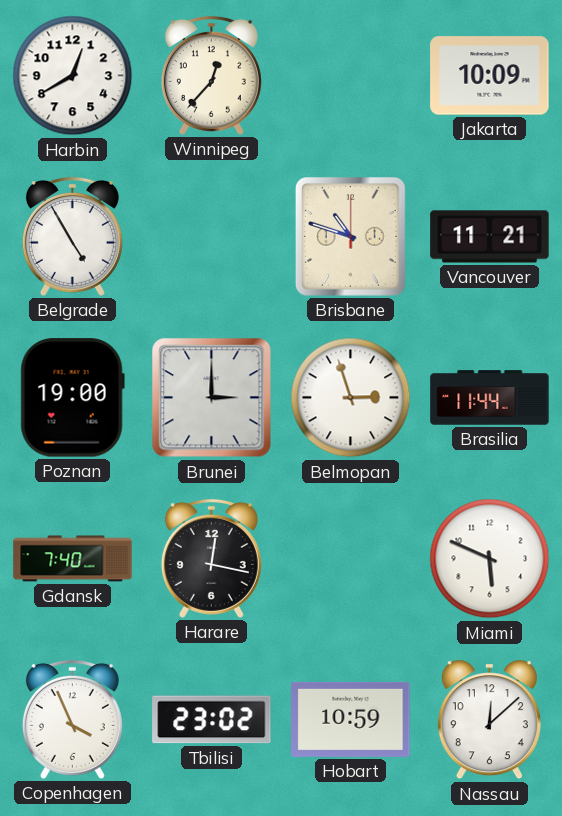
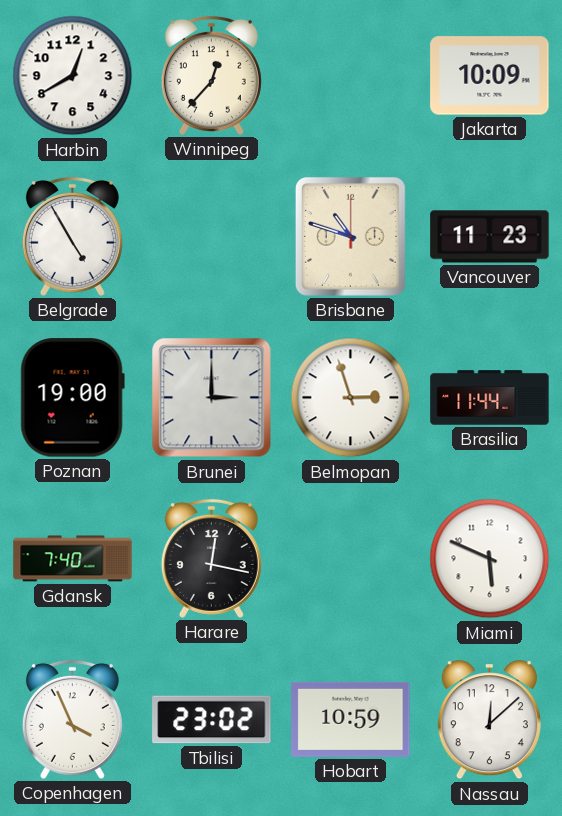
Vancouver: 11:21 -> 11:23
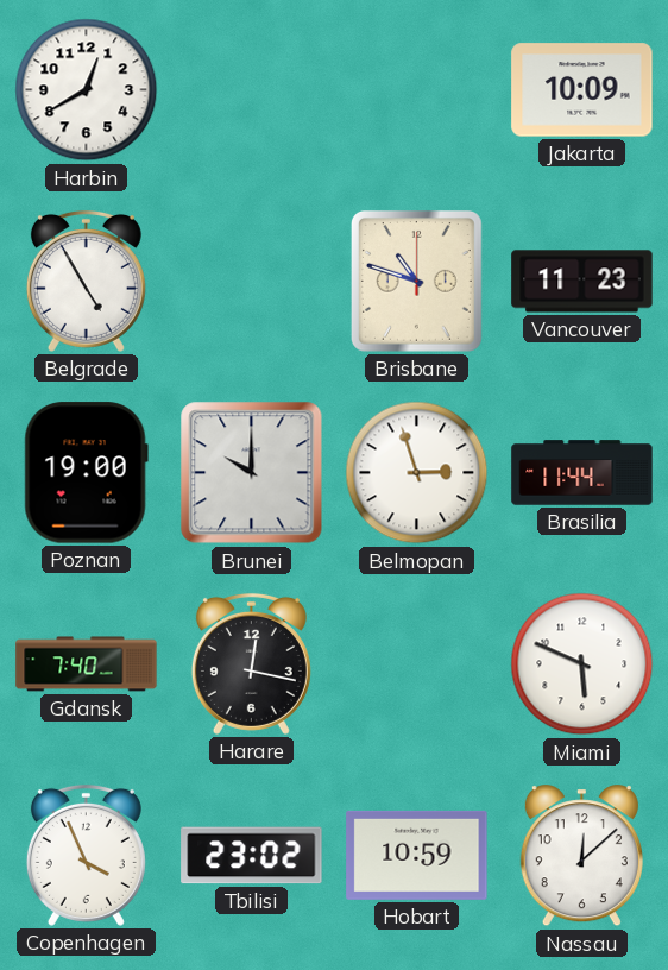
Winnipeg: 12:37 -> none
Brunei: 3:00 -> 10:00
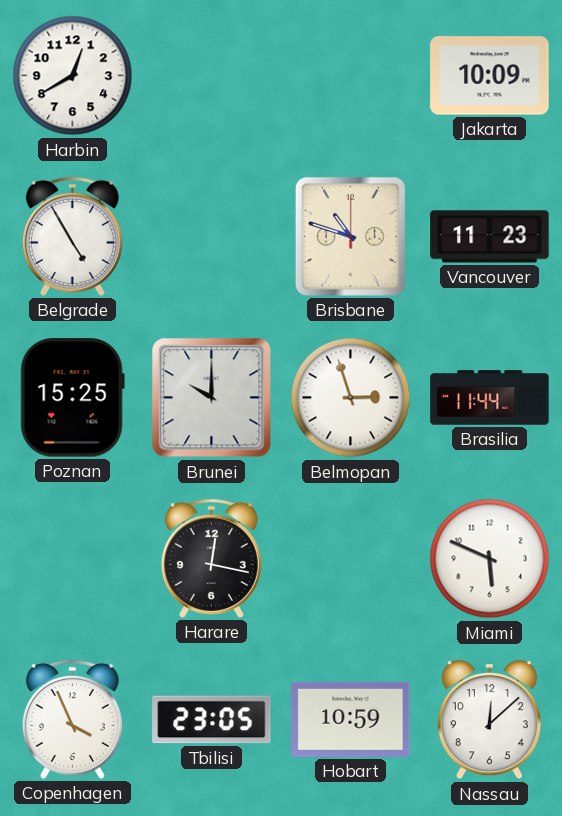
Poznan: 19:00 -> 15:25
Gdansk: 7:40 -> none
Tbilisi: 23:02 -> 23:05
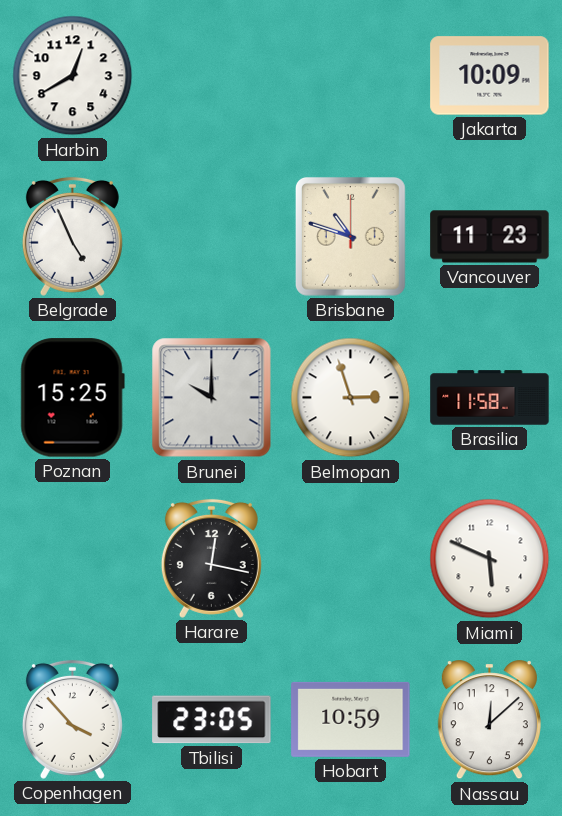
Belgrade: 4:55 -> 4:56
Brasilia: 11:44 -> 11:58
Copenhagen: 3:56 -> 3:53
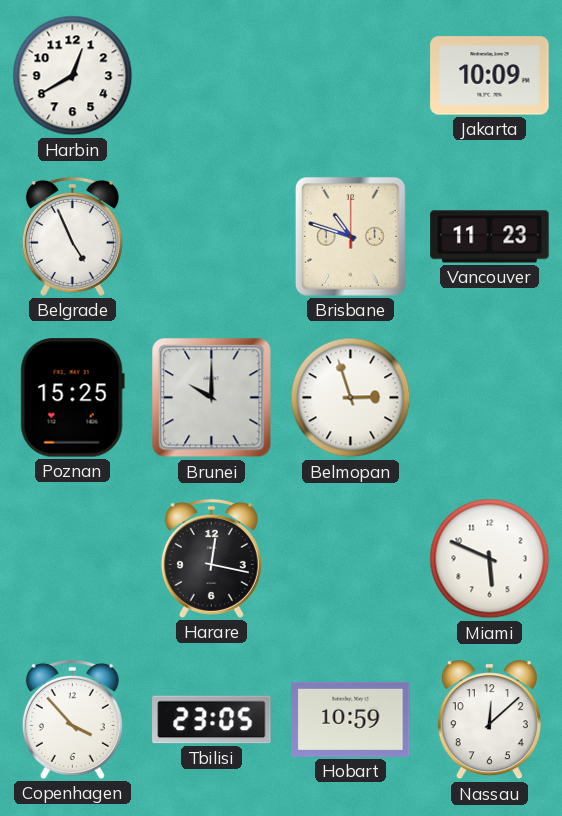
Brasilia: 11:58 -> none
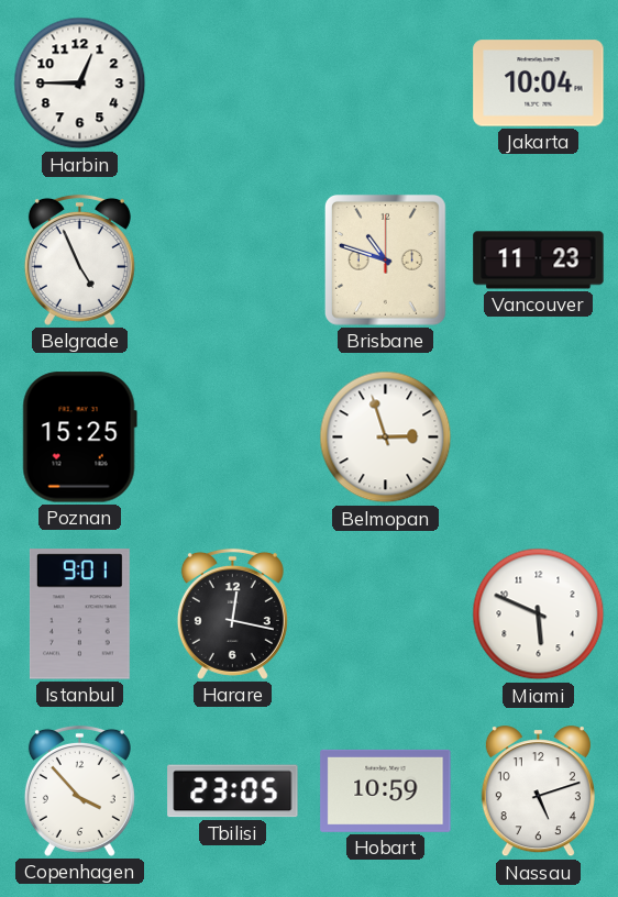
Harbin: 12:40 -> 12:45
Jakarta: 10:09 -> 10:04
Brunei: 10:00 -> none
Istanbul: none -> 9:01
Nassau: 12:08 -> 5:12
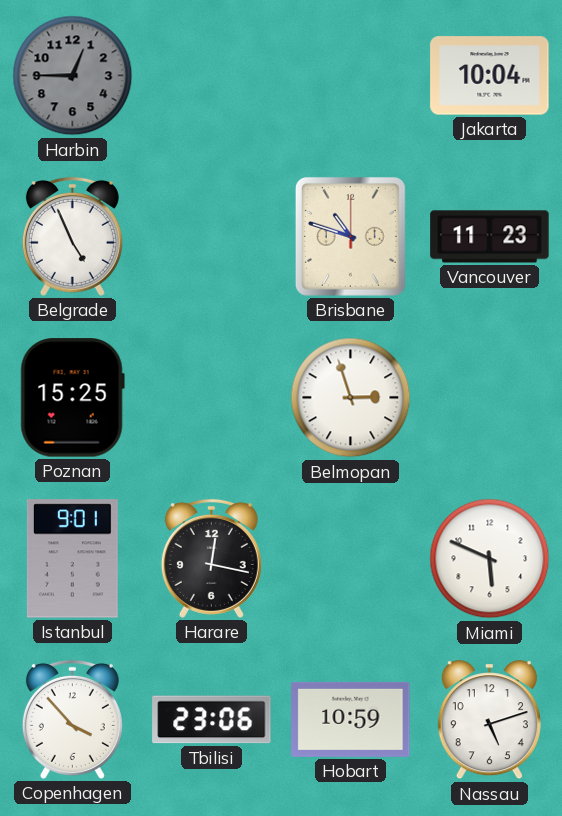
Harbin dial: white -> grey
Tbilisi: 23:05 -> 23:06
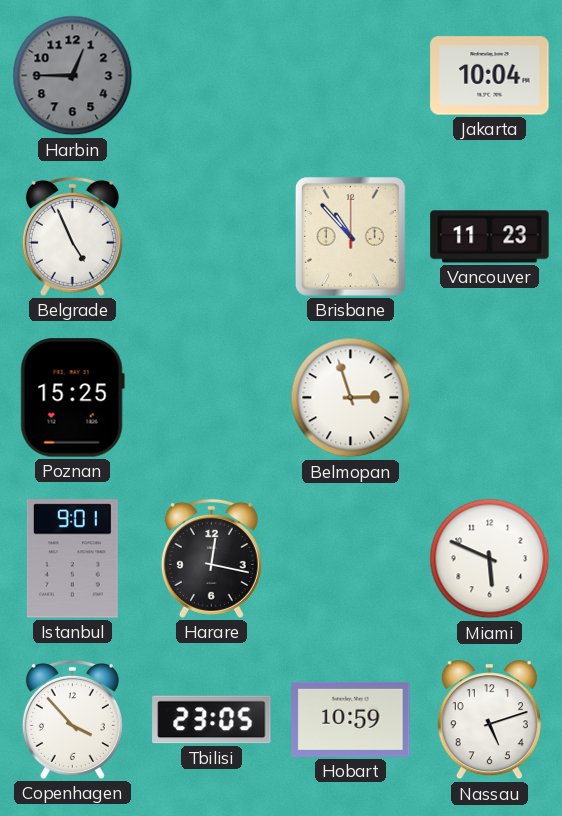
Brisbane: 10:48 -> 10:53
Tbilisi: 23:06 -> 23:05
